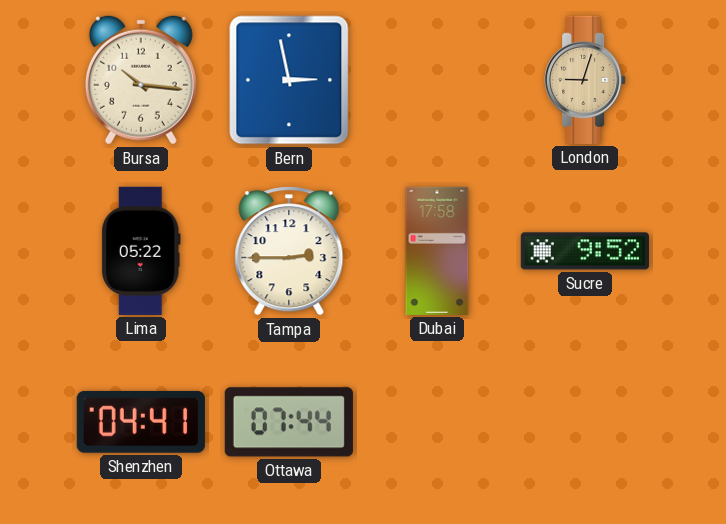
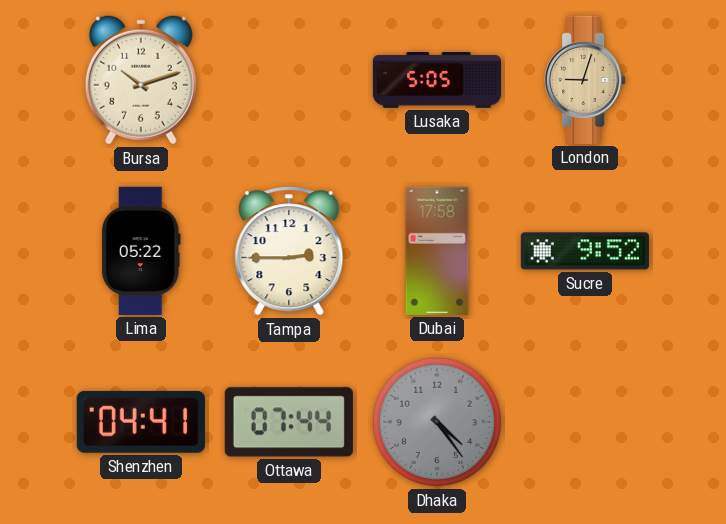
Bursa: 10:16 -> 10:12
Bern: 2:58 -> none
Lusaka: none -> 5:05
Dhaka: none -> 4:24
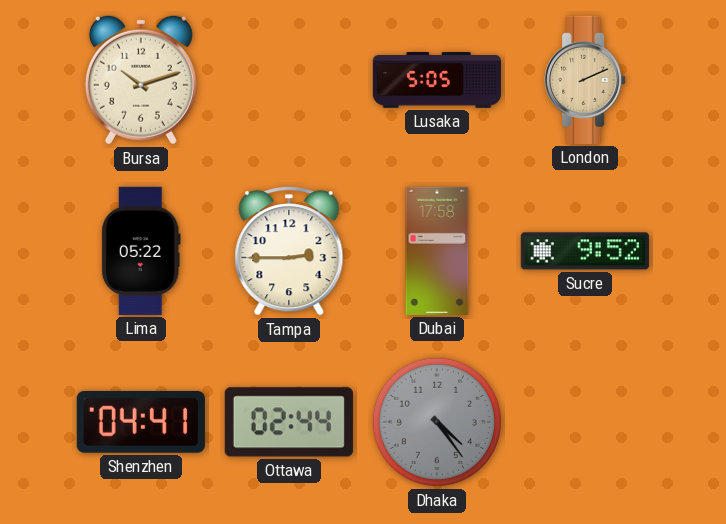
London: 9:03 -> 2:11
Ottawa: 07:44 -> 02:44
